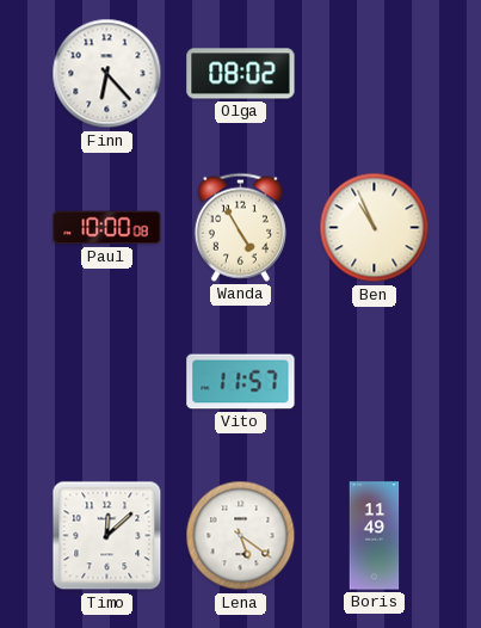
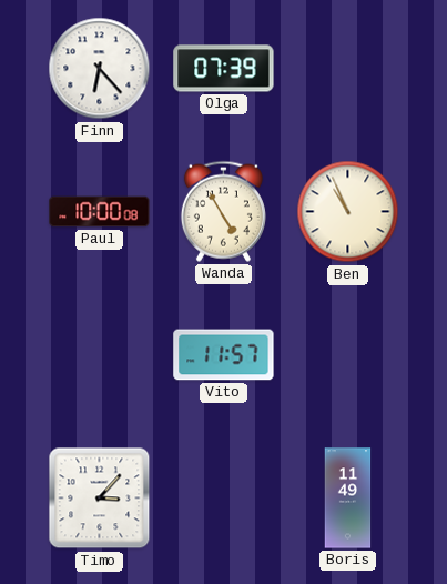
Olga: 08:02 -> 07:39
Timo: 12:08 -> 3:07
Lena: 5:21 -> none
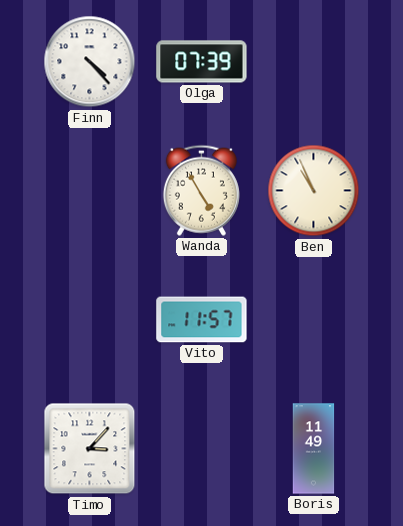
Finn: 6:23 -> 4:23
Paul: 10:00 -> none
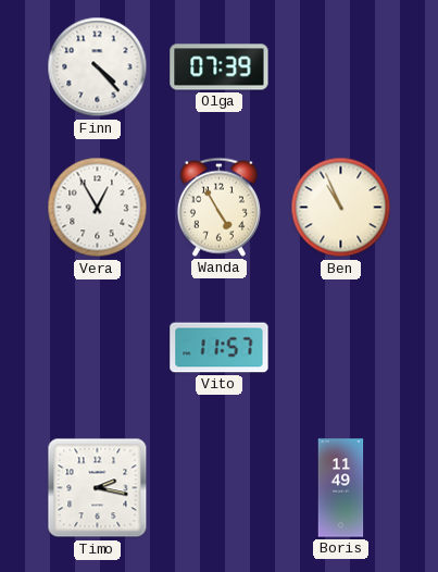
Vera: none -> 12:55
Timo: 3:07 -> 2:17
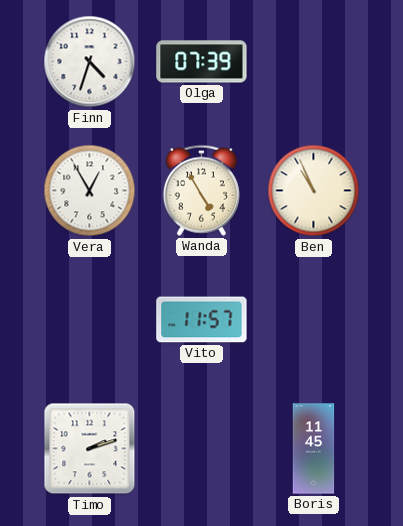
Finn: 4:23 -> 4:33
Timo: 2:17 -> 2:12
Boris: 11:49 -> 11:45
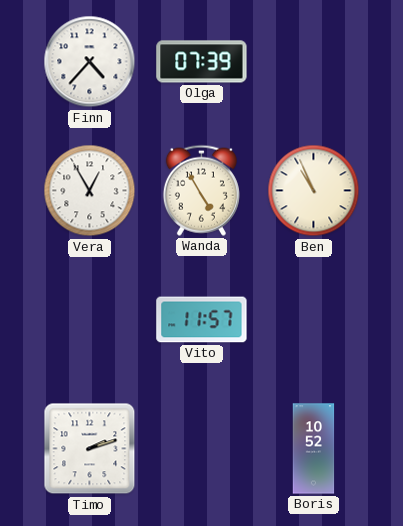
Finn: 4:33 -> 4:37
Boris: 11:45 -> 10:52
